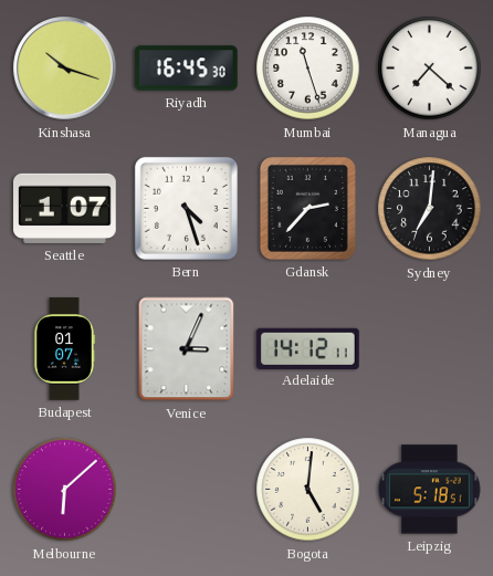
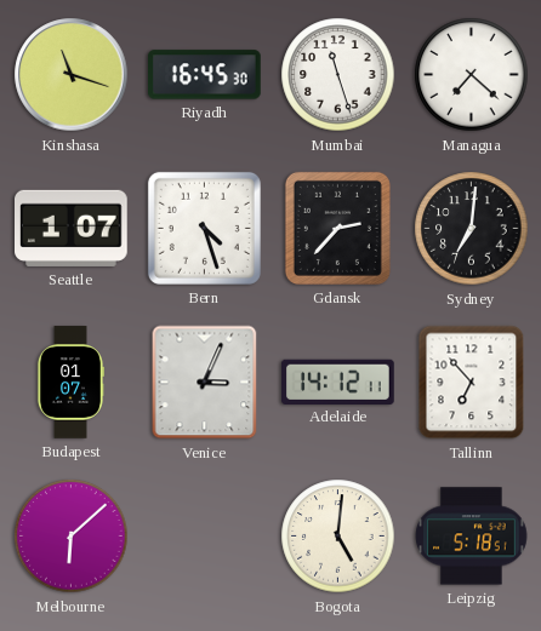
Kinshasa: 10:18 -> 11:18
Tallinn: none -> 6:53
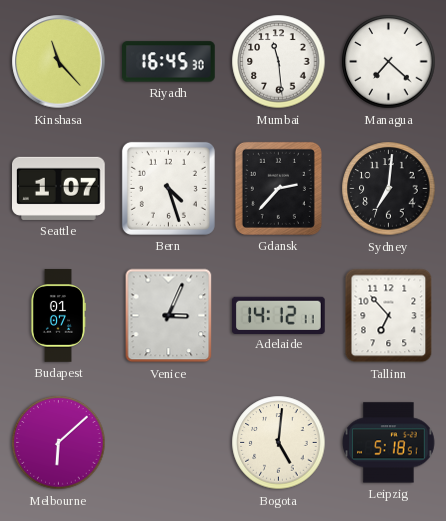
Kinshasa: 11:18 -> 11:23
Mumbai: 11:27 -> 11:29
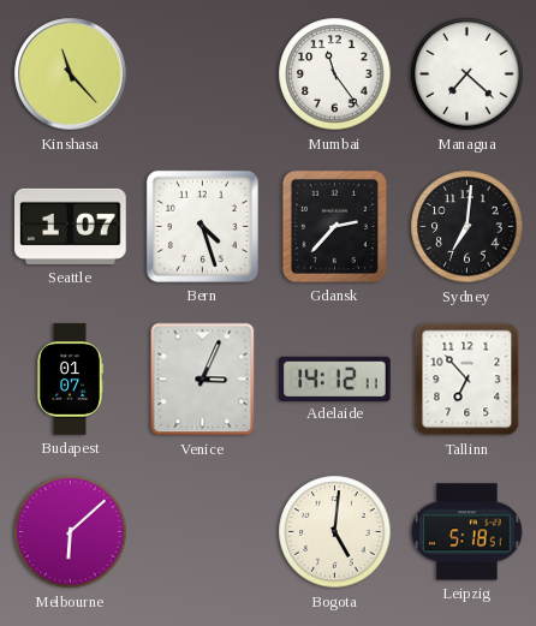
Riyadh: 16:45 -> none
Mumbai: 11:29 -> 11:24
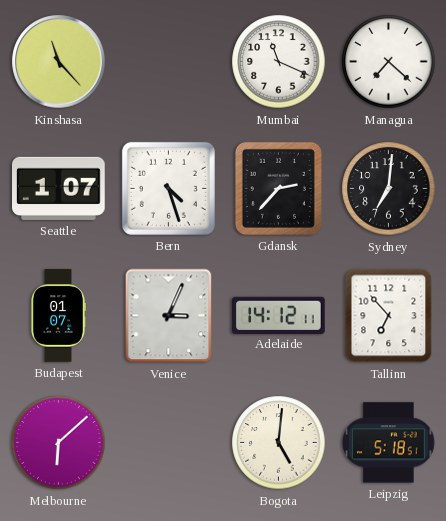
Mumbai: 11:24 -> 11:19
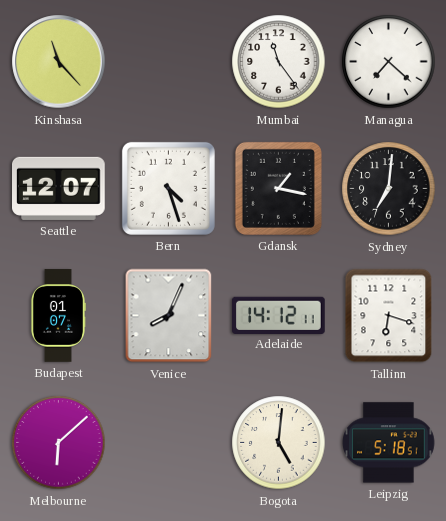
Mumbai: 11:19 -> 11:24
Seattle: 1:07 -> 12:07
Gdansk: 2:37 -> 1:17
Venice: 3:04 -> 8:04
Tallinn: 6:53 -> 6:18
